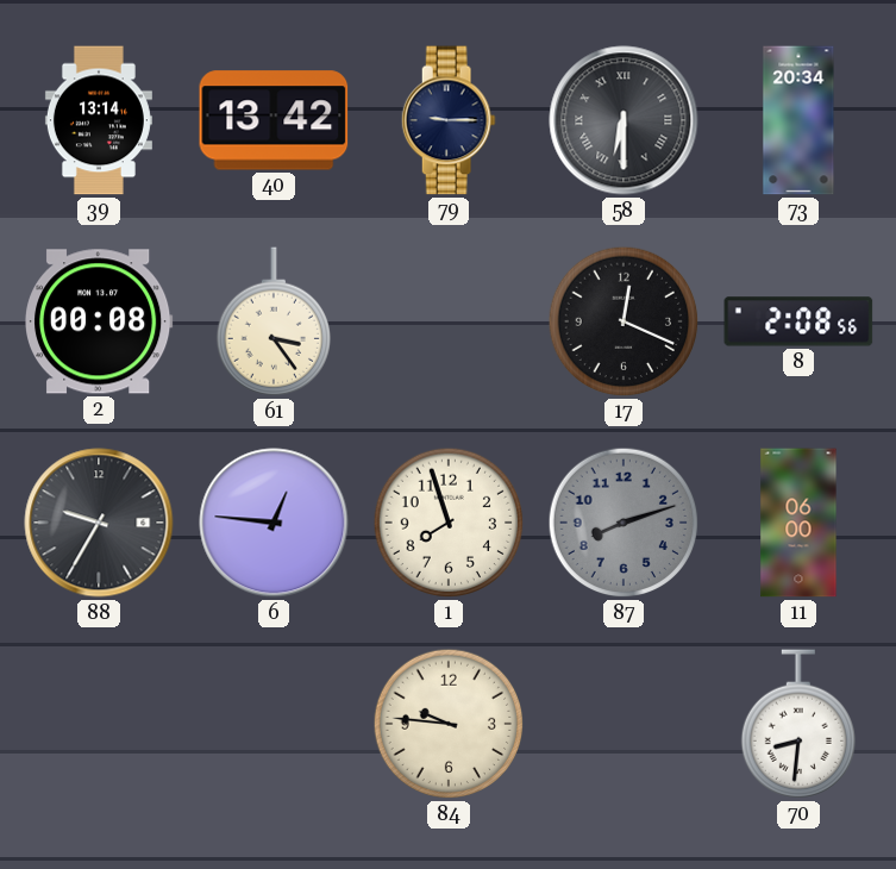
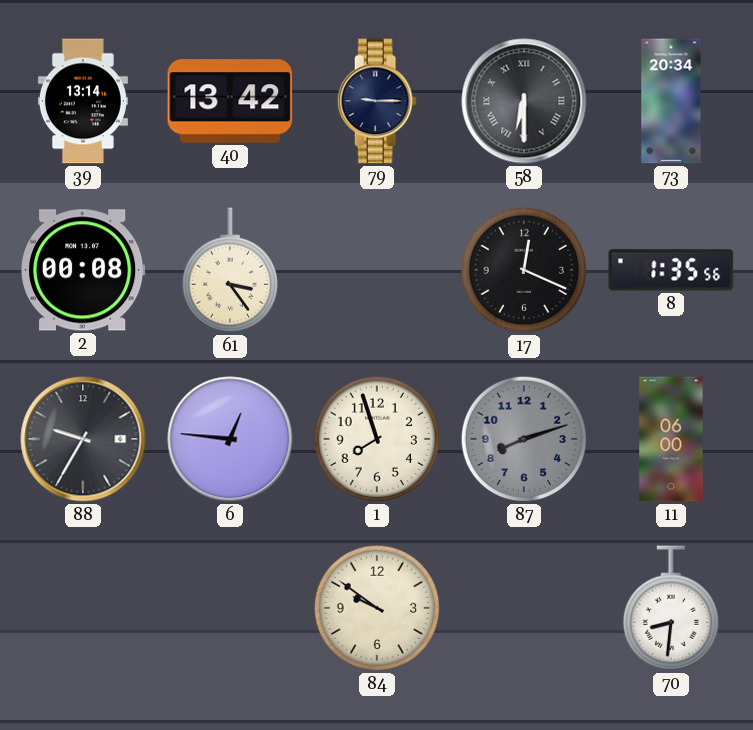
8: 2:08 -> 1:35
84: 9:46 -> 9:51
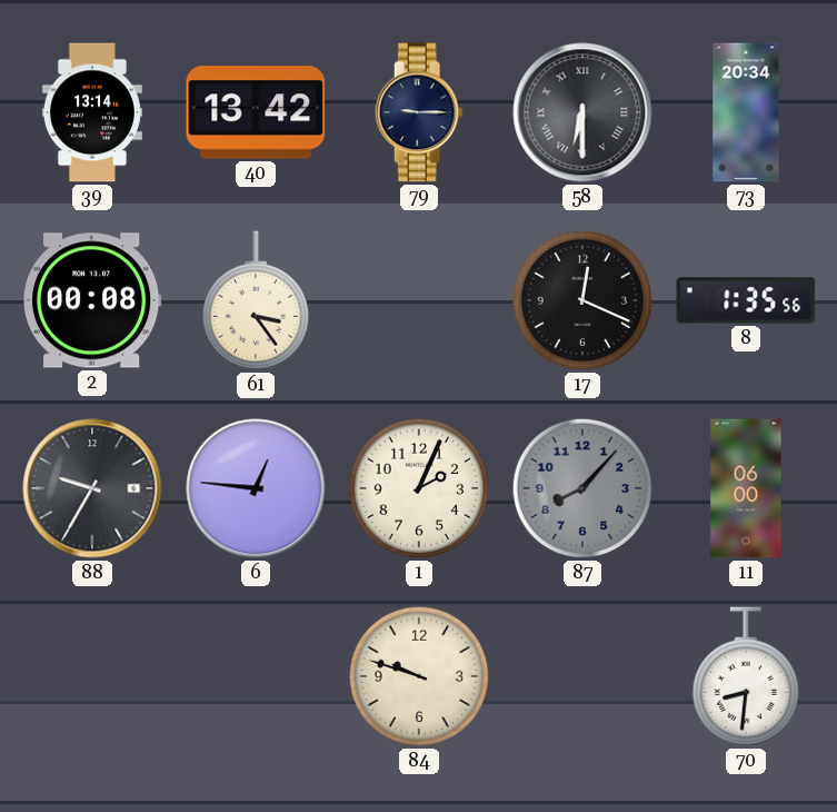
1: 7:57 -> 2:04
87: 8:12 -> 8:07
84: 9:51 -> 9:48
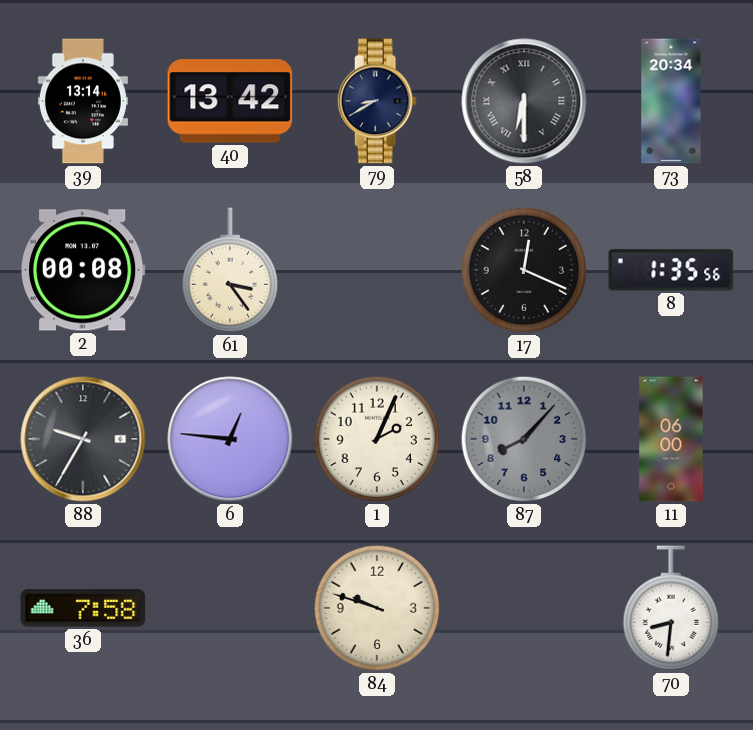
79: 9:15 -> 8:40
36: none -> 7:58
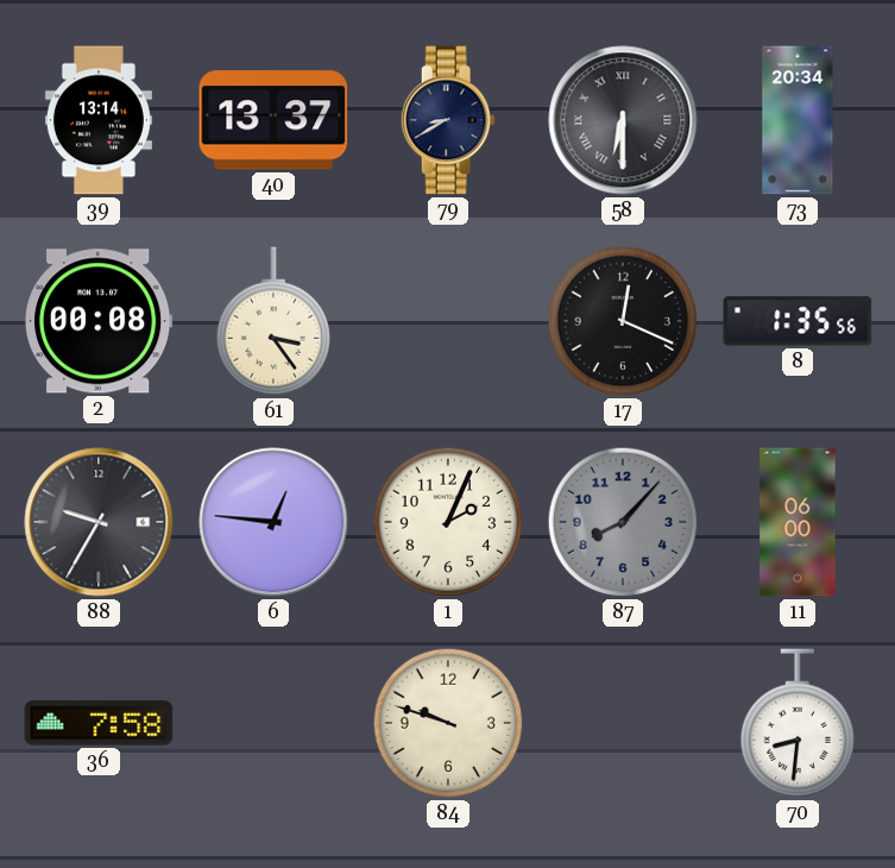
40: 13:42 -> 13:37
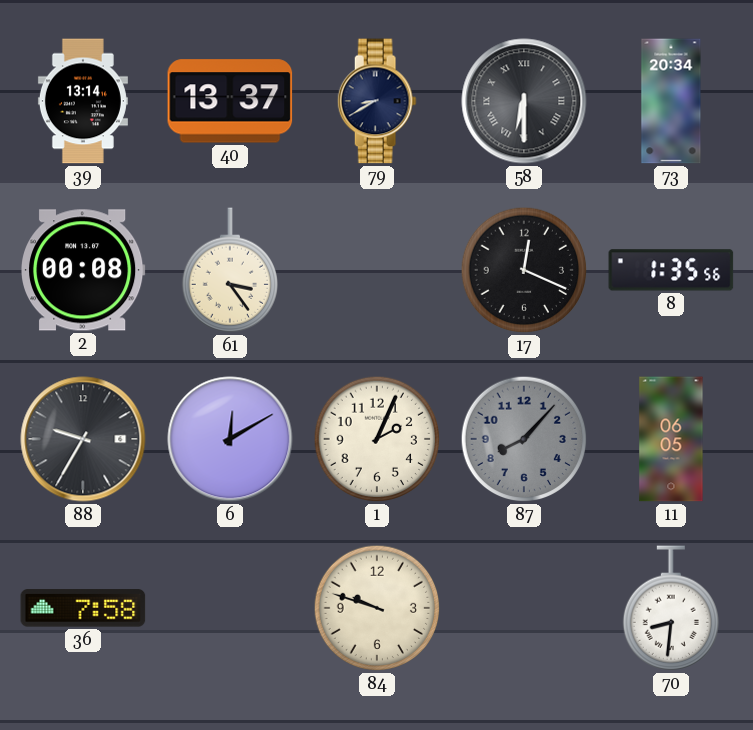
6: 12:46 -> 12:10
11: 06:00 -> 06:05
